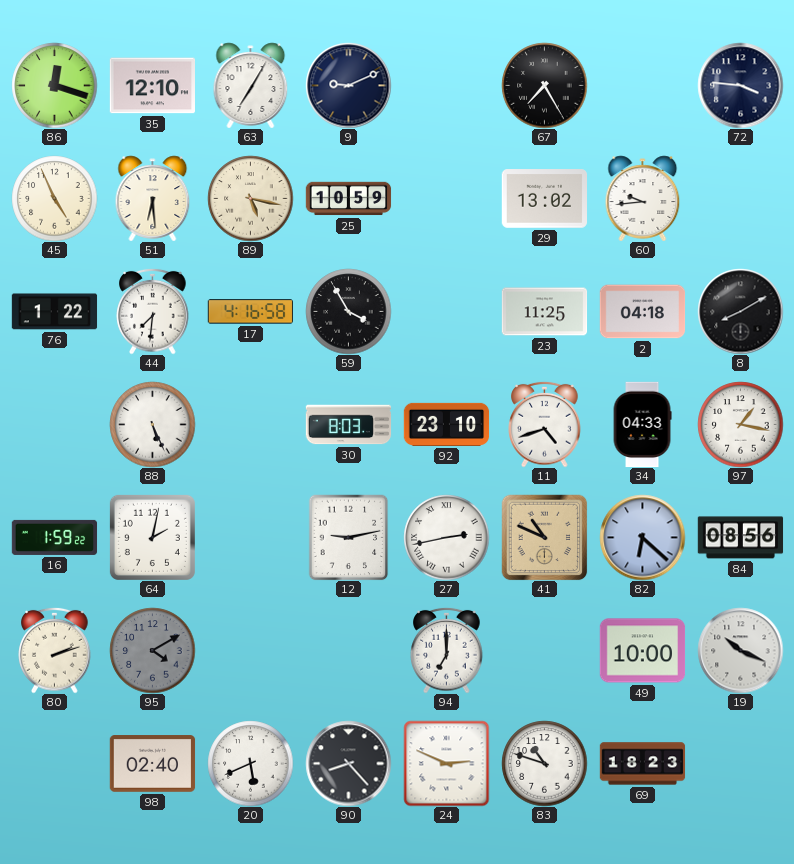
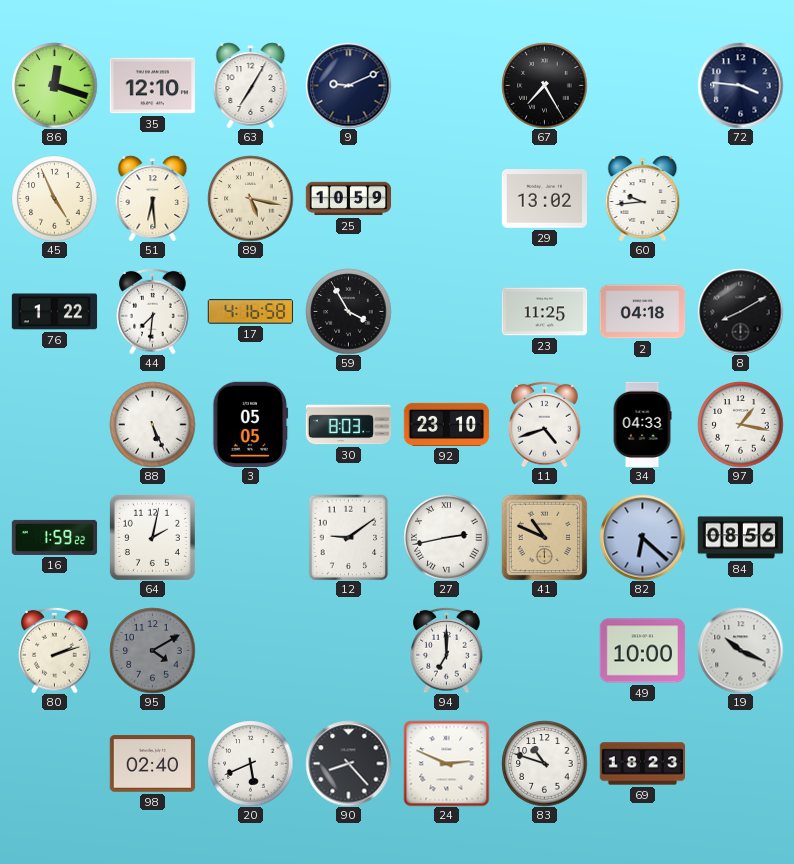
3: none -> 05:05
12: 9:13 -> 9:09
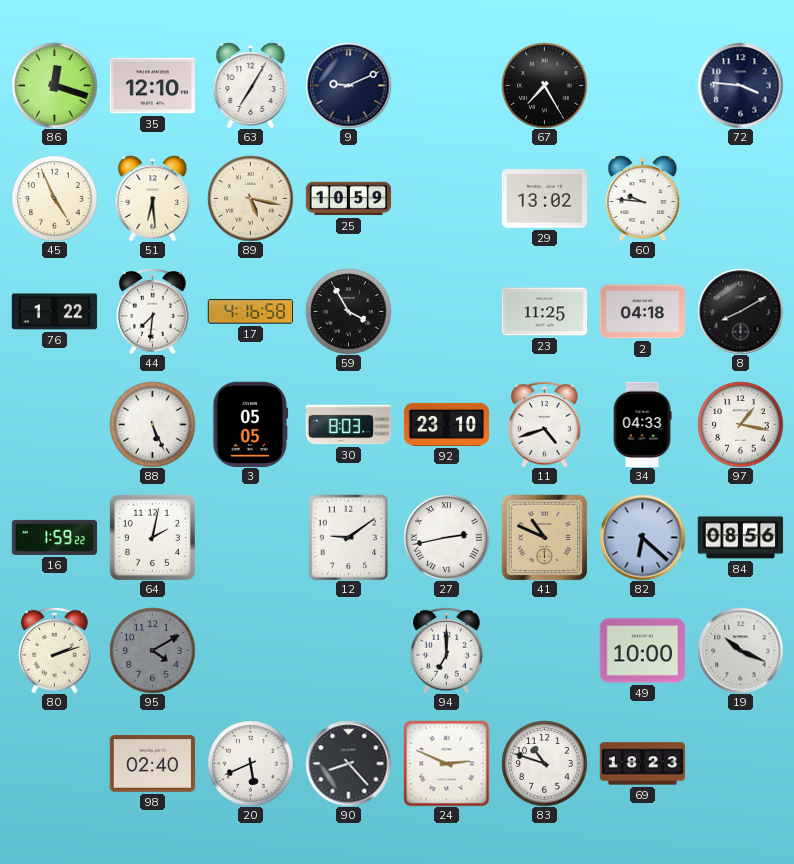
60: 9:44 -> 9:46
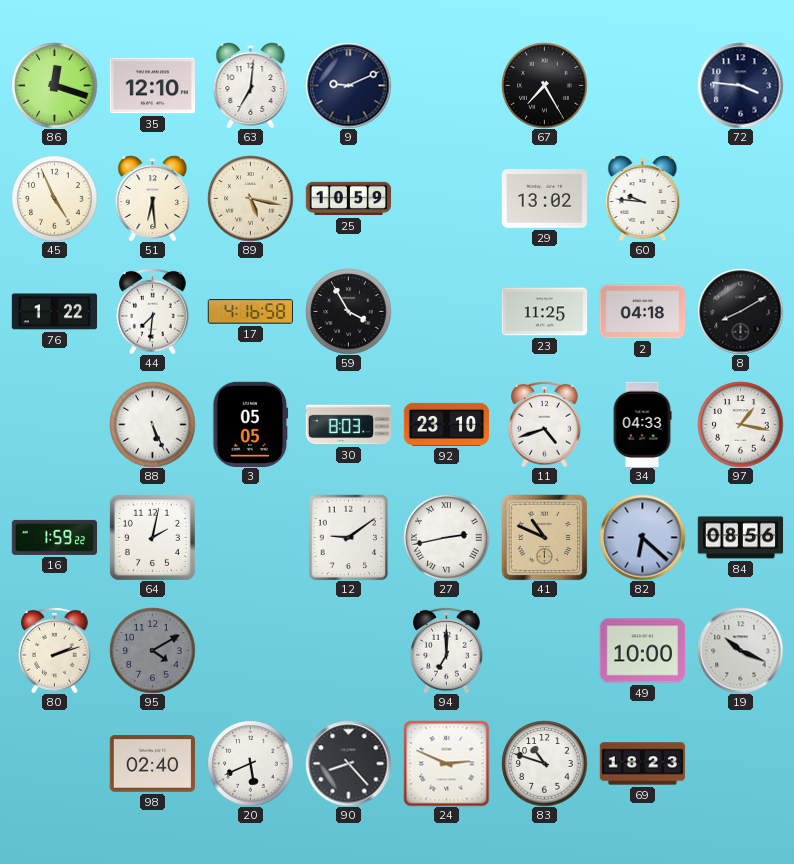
63: 7:05 -> 7:01
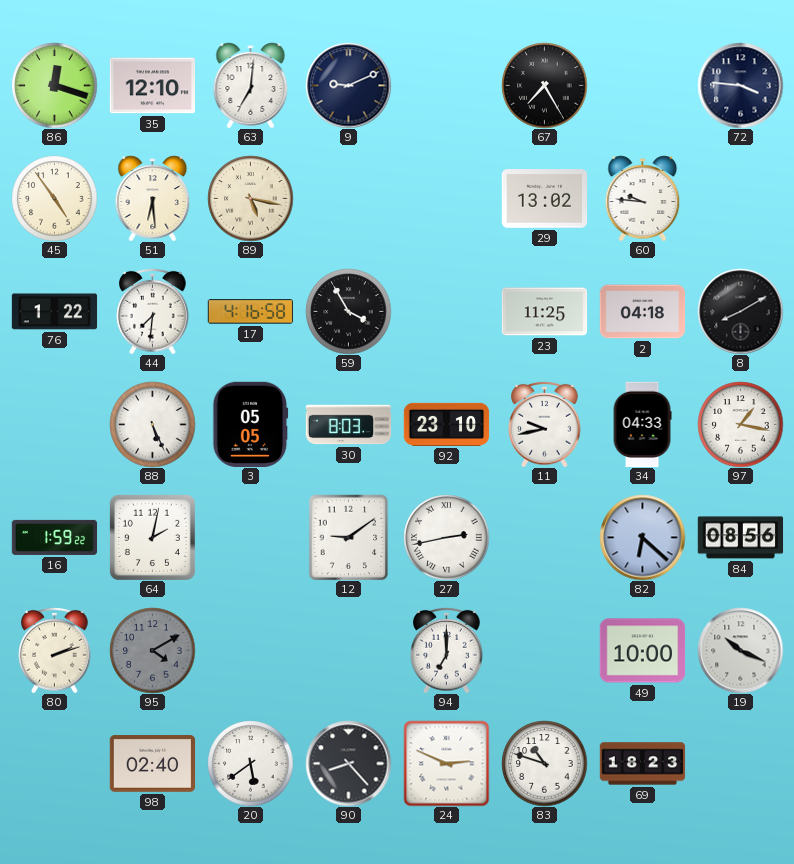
45: 4:56 -> 4:54
25: 10:59 -> none
11: 4:42 -> 9:43
41: 10:49 -> none
20: 5:41 -> 5:39
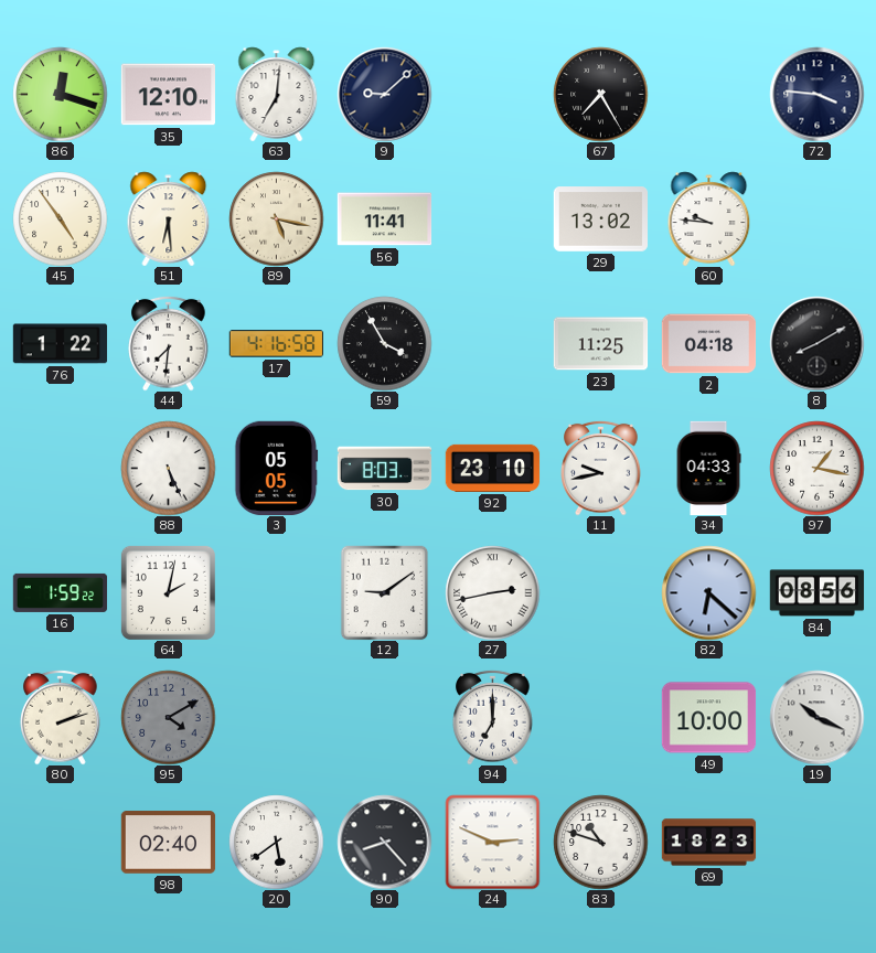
9: 9:11 -> 9:08
56: none -> 11:41
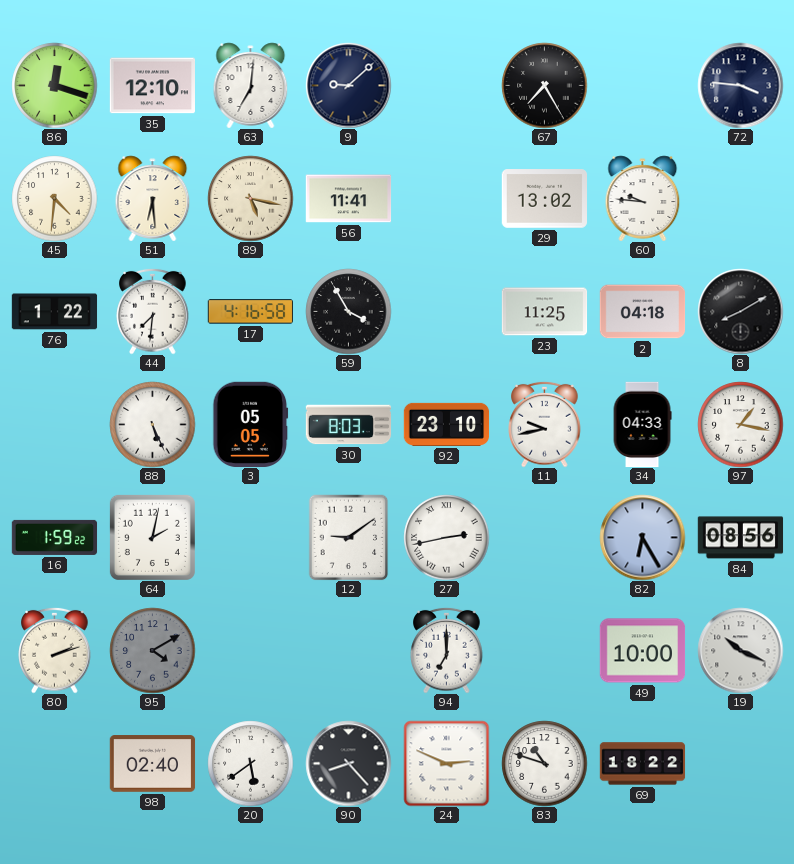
45: 4:54 -> 4:31
82: 6:22 -> 6:25
69: 18:23 -> 18:22
